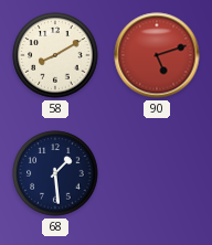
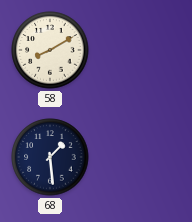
90: 5:12 -> none
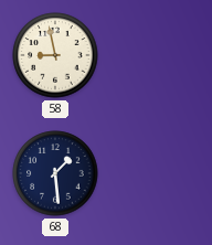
58: 8:10 -> 8:58
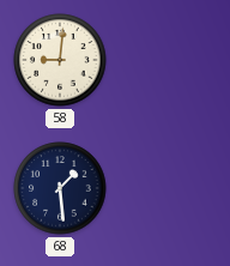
58: 8:58 -> 9:01
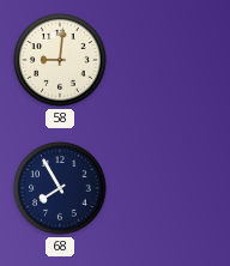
68: 1:29 -> 7:55
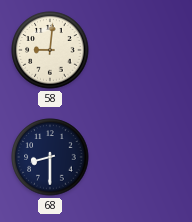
68: 7:55 -> 8:30
